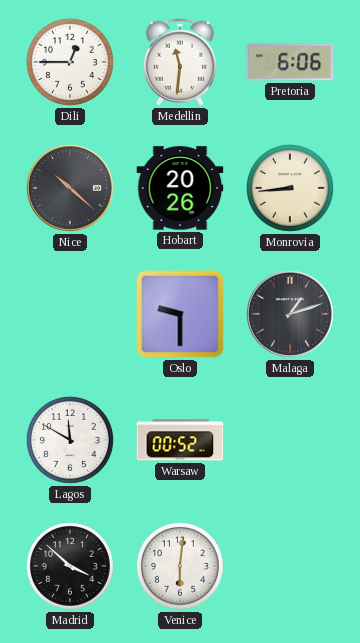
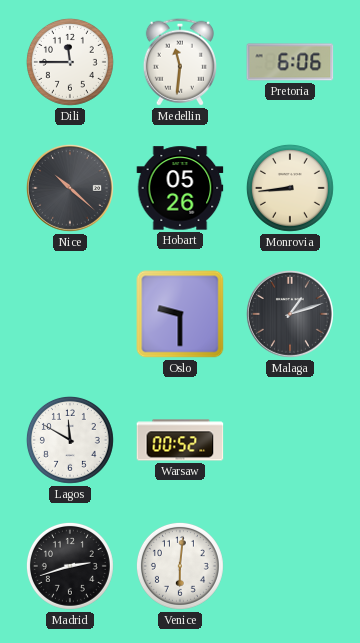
Dili: 12:45 -> 11:45
Hobart: 20:26 -> 05:26
Madrid: 3:52 -> 2:42
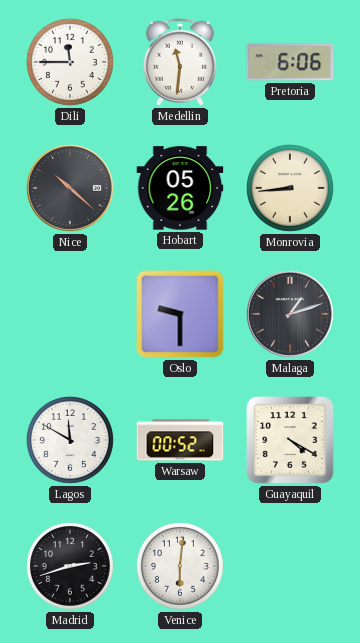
Guayaquil: none -> 4:20
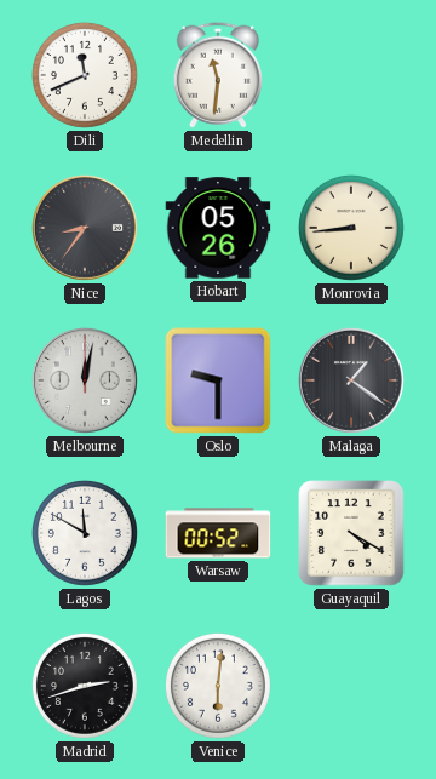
Dili: 11:45 -> 11:41
Pretoria: 6:06 -> none
Nice: 10:22 -> 8:36
Melbourne: none -> 12:02
Malaga: 1:12 -> 1:21
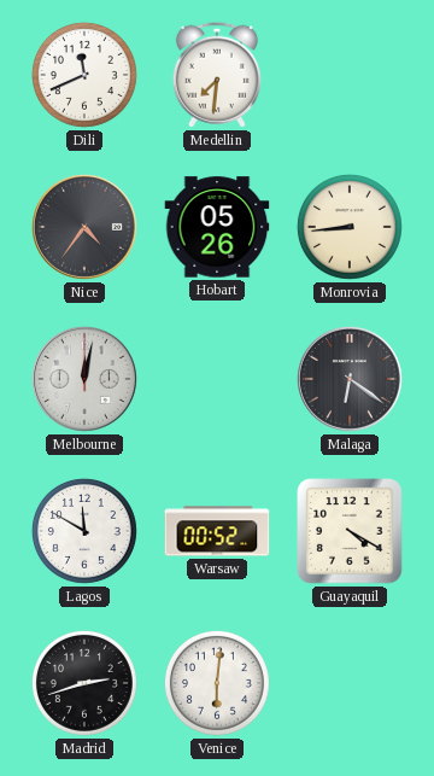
Medellin: 11:31 -> 7:31
Nice: 8:36 -> 4:36
Oslo: 9:30 -> none
Malaga: 1:21 -> 6:21
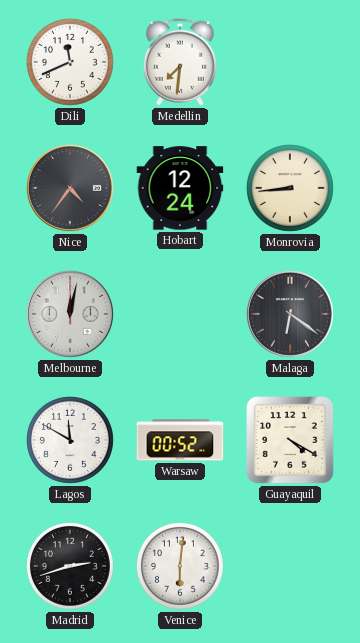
Hobart: 05:26 -> 12:24
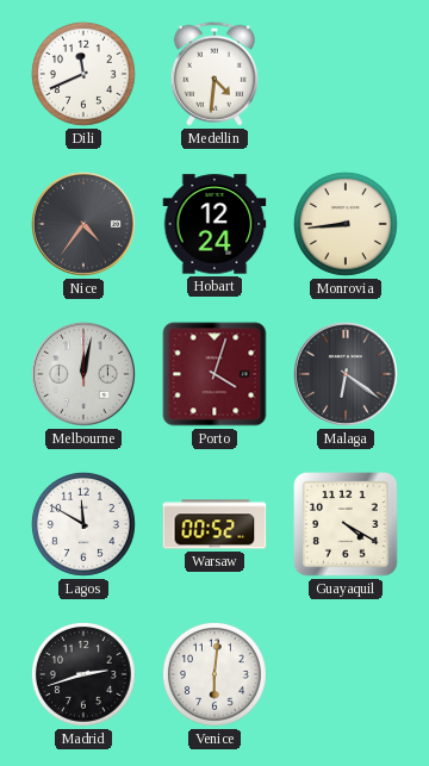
Medellin: 7:31 -> 4:31
Porto: none -> 4:03
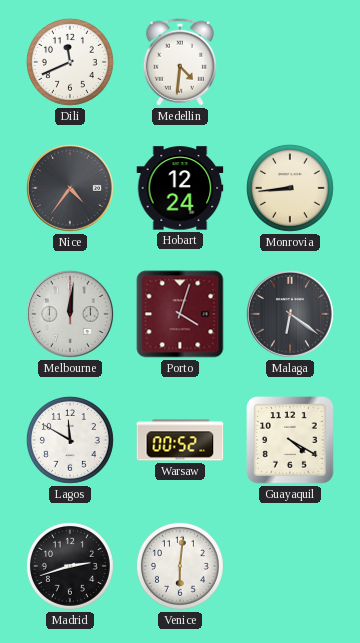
Melbourne: 12:02 -> 12:01
